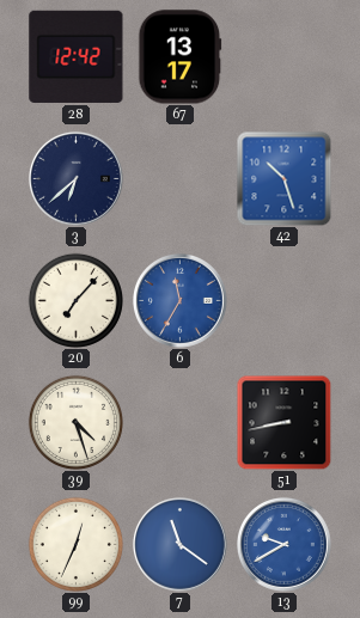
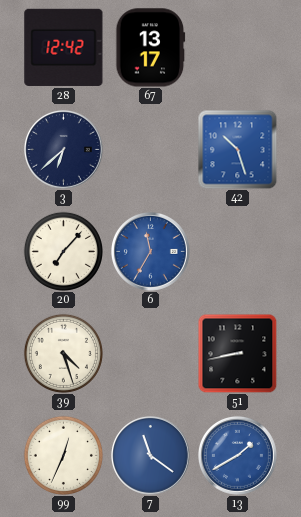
13: 9:40 -> 1:40
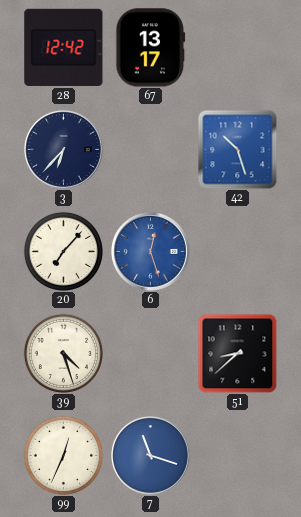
3: 6:38 -> 6:37
6: 11:35 -> 12:27
51: 8:43 -> 8:38
7: 11:21 -> 11:18
13: 1:40 -> none
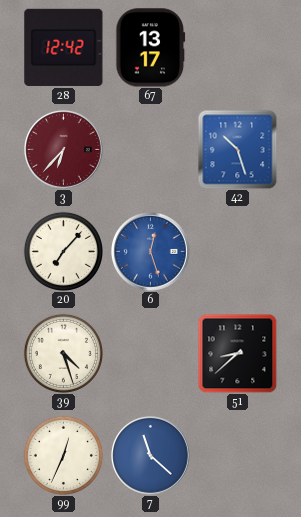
3 dial: navy -> burgundy
7: 11:18 -> 11:22
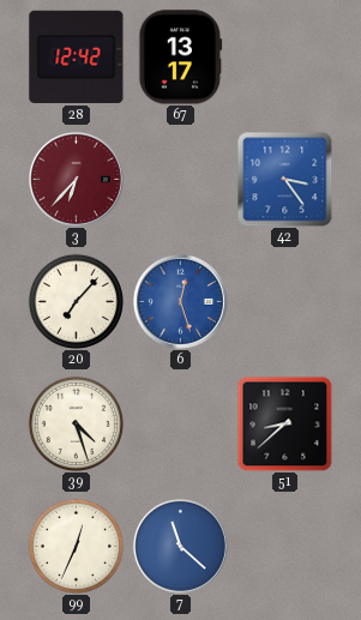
42: 10:27 -> 3:24
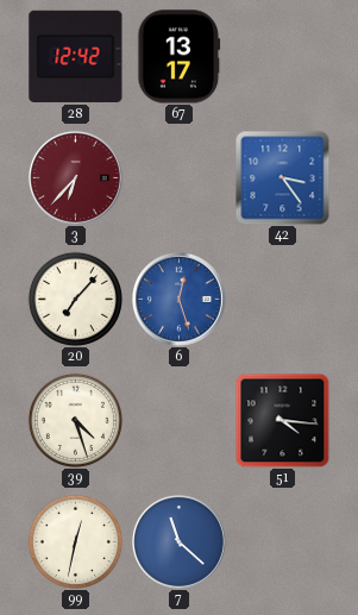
51: 8:38 -> 4:16
99: 12:34 -> 12:32
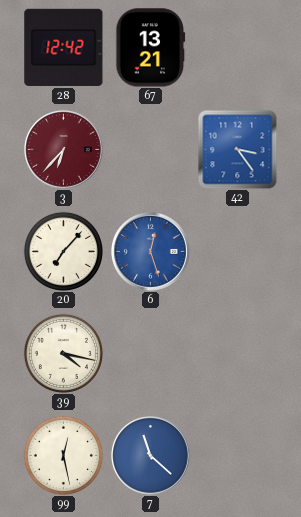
67: 13:17 -> 13:21
39: 4:27 -> 4:17
51: 4:16 -> none
99: 12:32 -> 12:28
